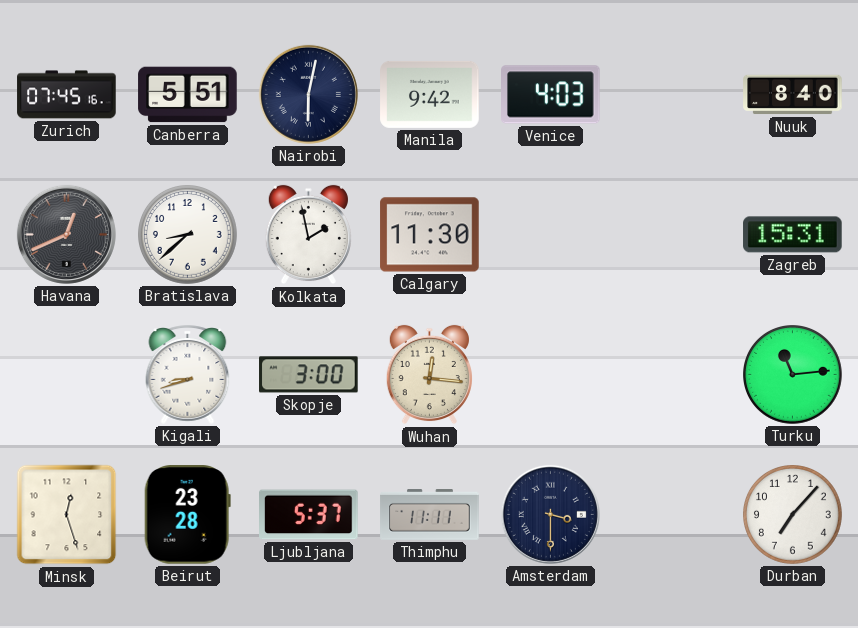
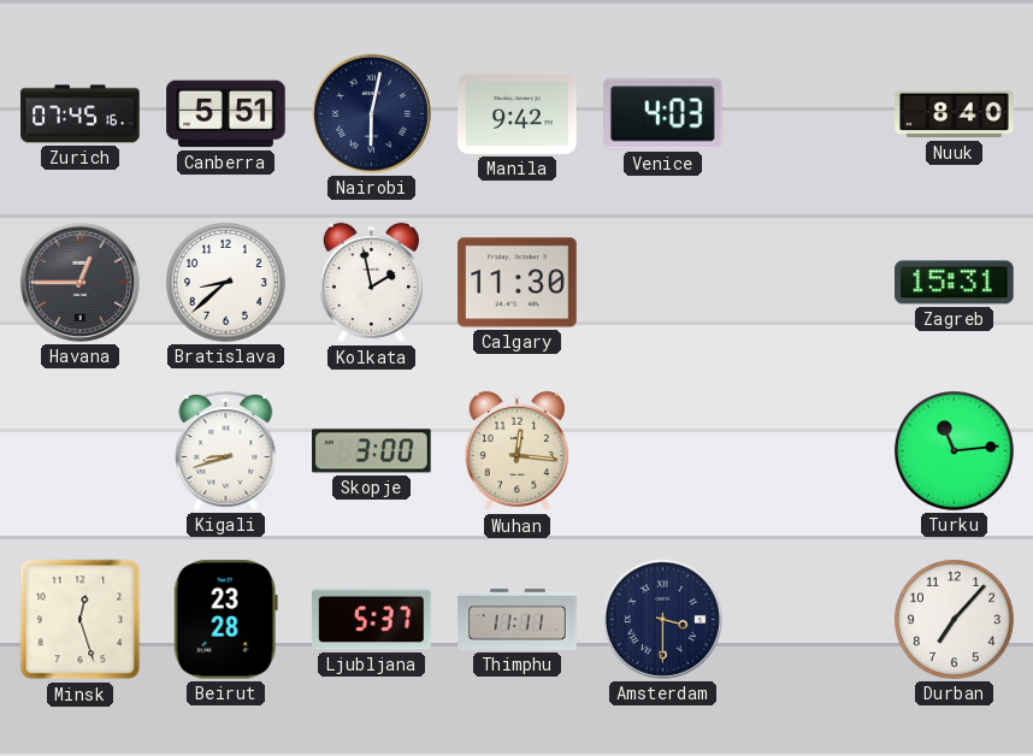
Havana: 12:41 -> 12:45
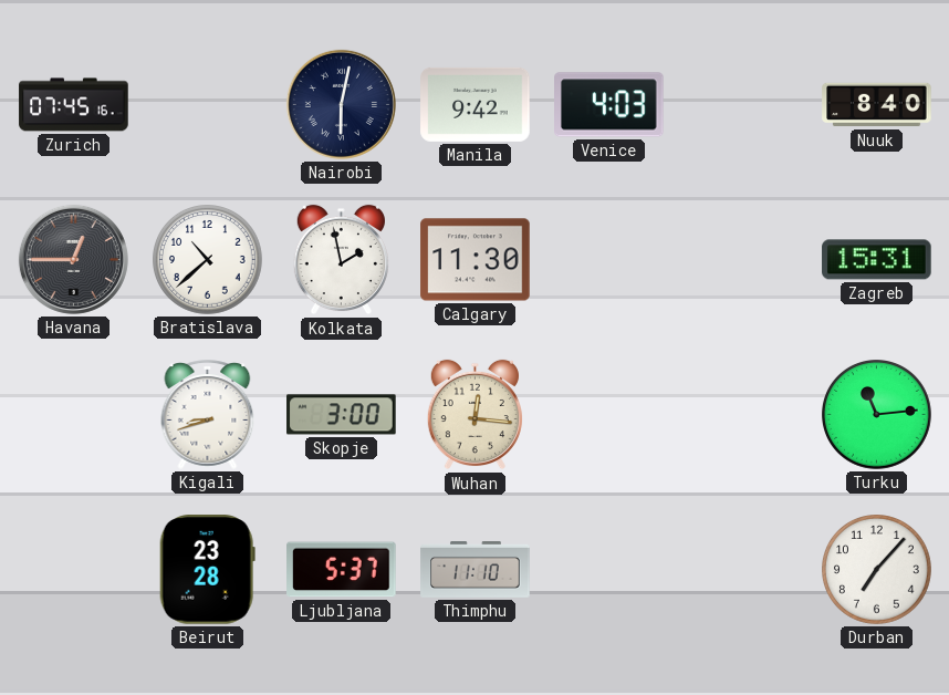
Canberra: 5:51 -> none
Bratislava: 8:38 -> 10:38
Minsk: 12:27 -> none
Thimphu: 11:11 -> 11:10
Amsterdam: 3:30 -> none
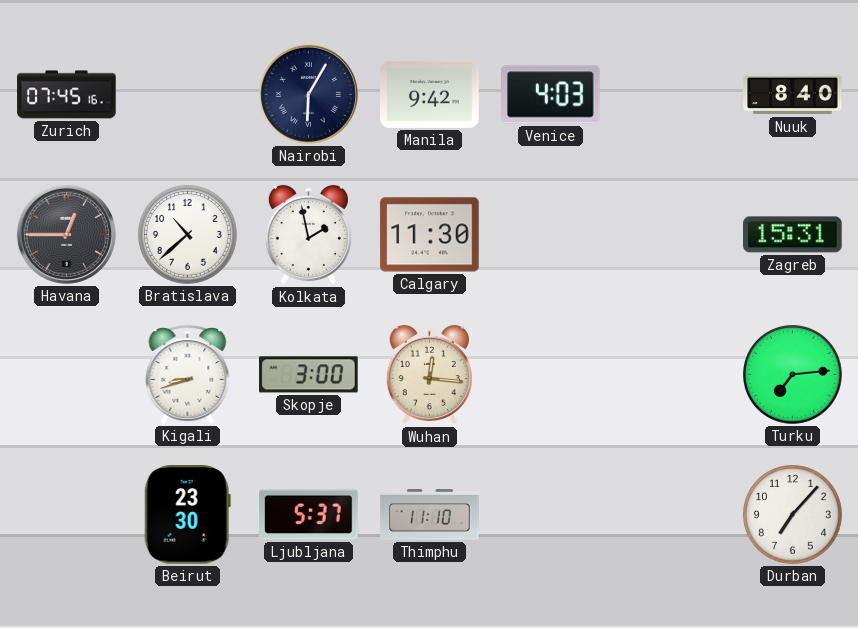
Nairobi: 6:02 -> 6:05
Turku: 11:14 -> 7:14
Beirut: 23:28 -> 23:30
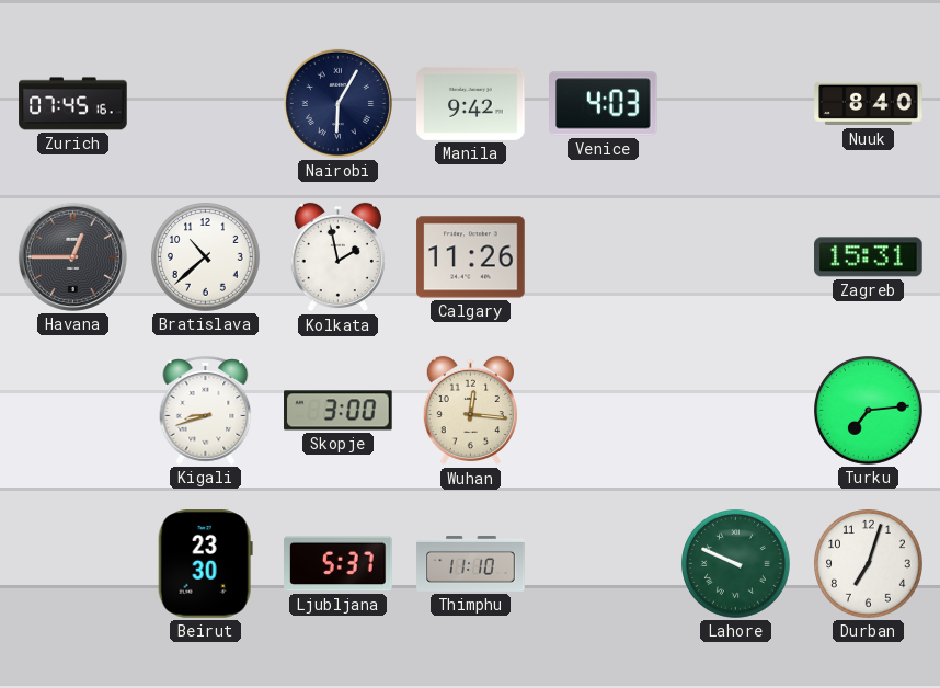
Calgary: 11:30 -> 11:26
Lahore: none -> 9:49
Durban: 7:07 -> 7:03
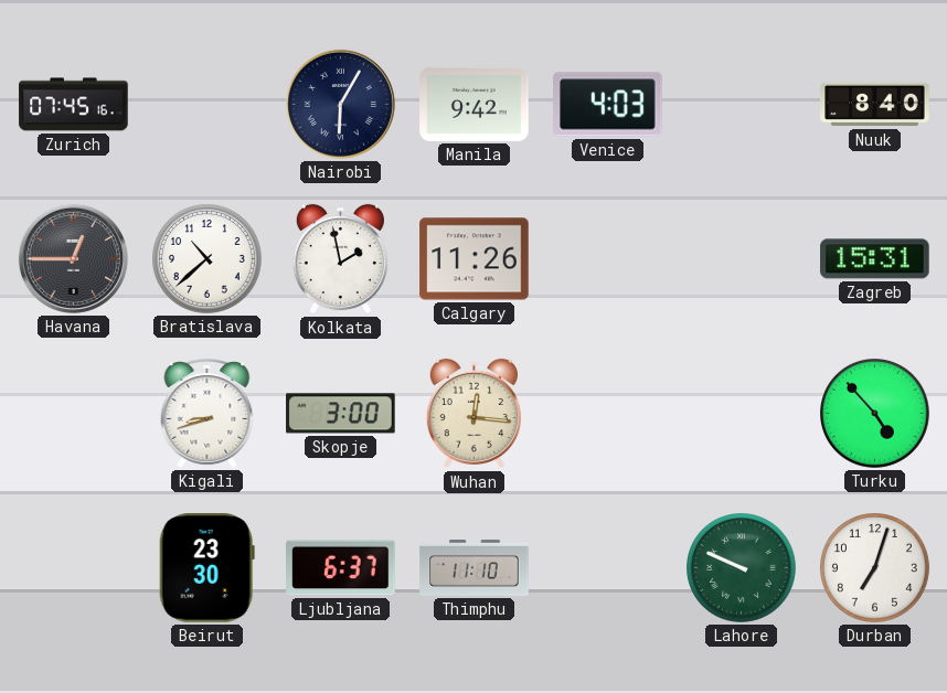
Turku: 7:14 -> 4:53
Ljubljana: 5:37 -> 6:37
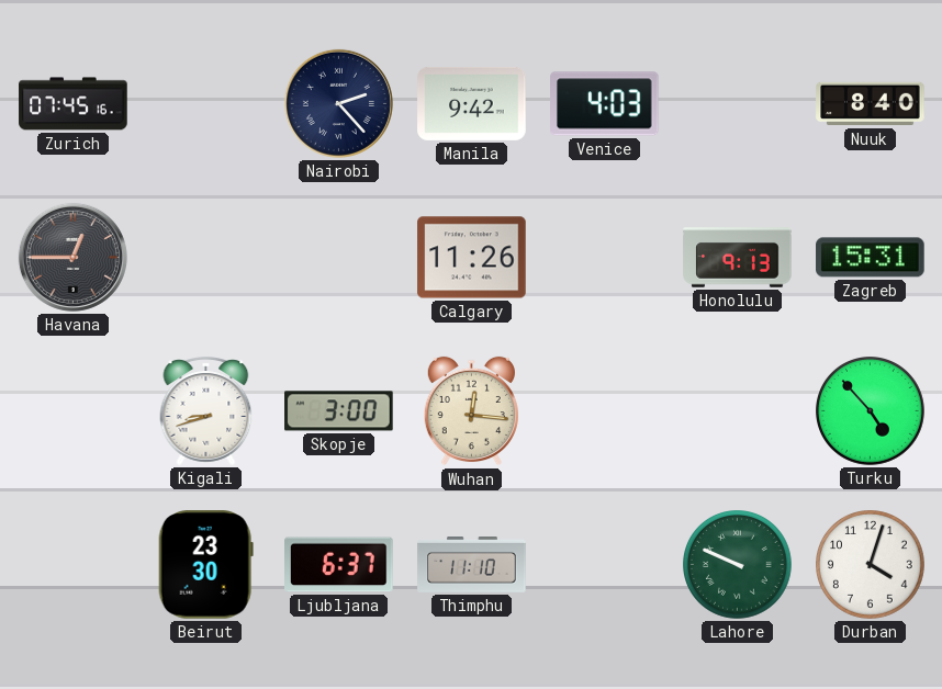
Nairobi: 6:05 -> 2:23
Bratislava: 10:38 -> none
Kolkata: 1:58 -> none
Honolulu: none -> 9:13
Durban: 7:03 -> 4:03
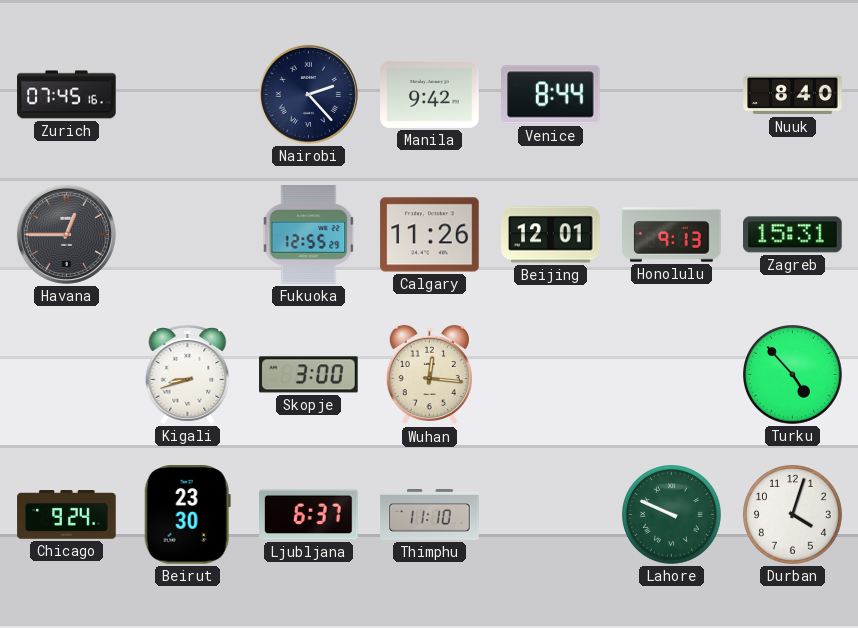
Venice: 4:03 -> 8:44
Fukuoka: none -> 12:55
Beijing: none -> 12:01
Chicago: none -> 9:24
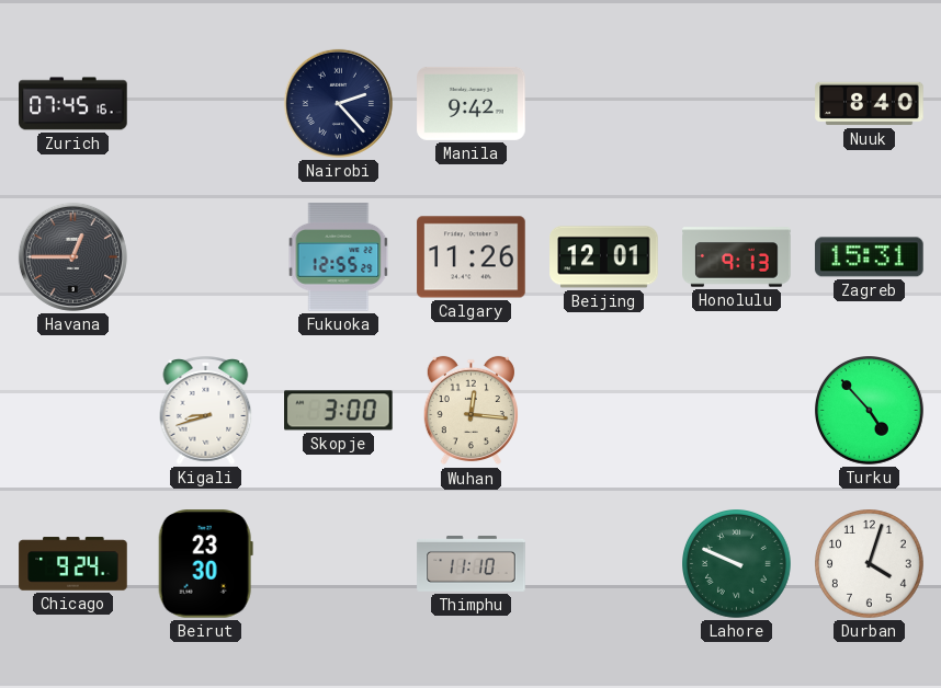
Venice: 8:44 -> none
Ljubljana: 6:37 -> none
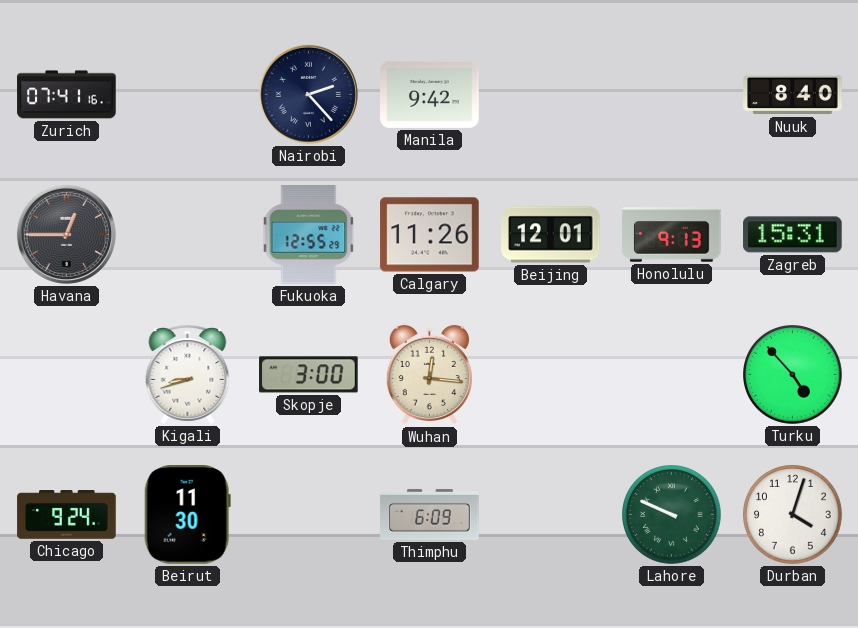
Zurich: 07:45 -> 07:41
Beirut: 23:30 -> 11:30
Thimphu: 11:10 -> 6:09
